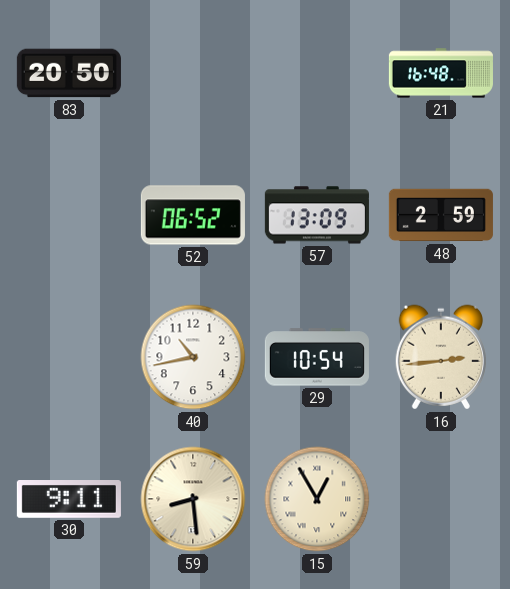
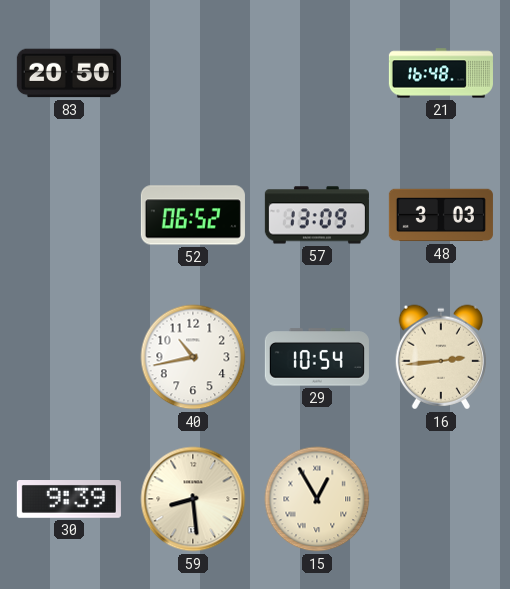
48: 2:59 -> 3:03
30: 9:11 -> 9:39
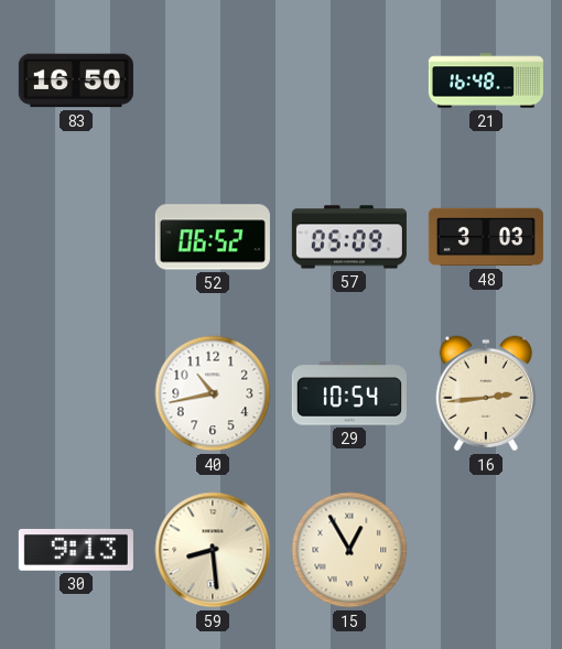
83: 20:50 -> 16:50
57: 13:09 -> 05:09
30: 9:39 -> 9:13
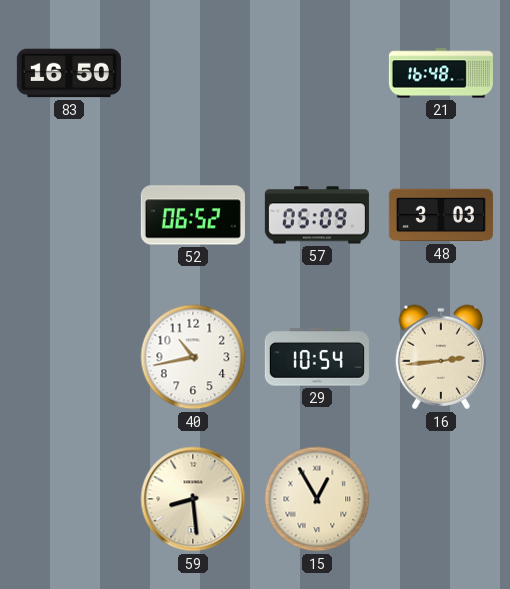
30: 9:13 -> none
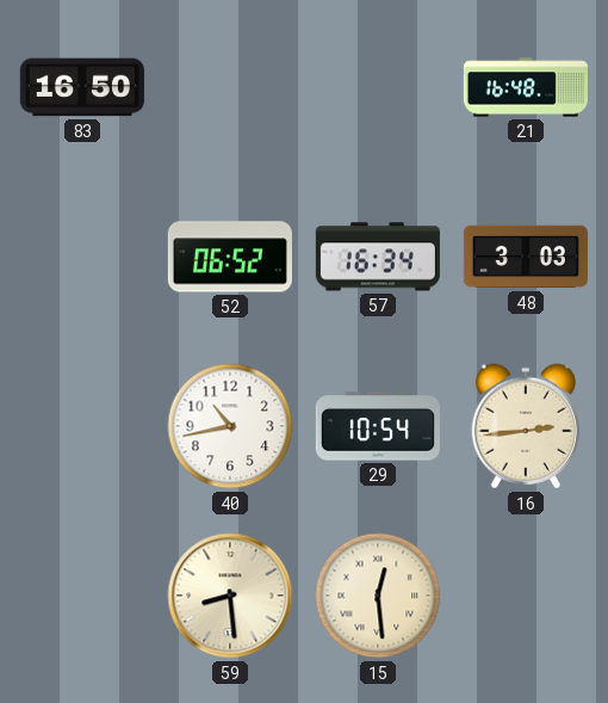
57: 05:09 -> 16:34
15: 12:55 -> 12:29
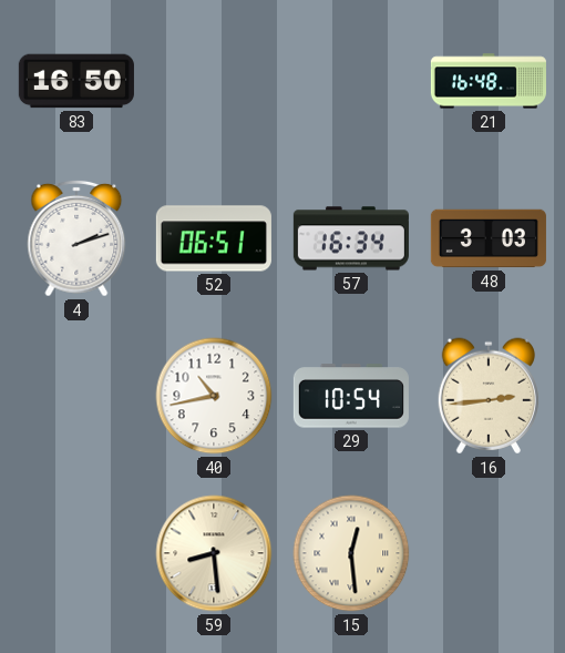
4: none -> 2:12
52: 06:52 -> 06:51
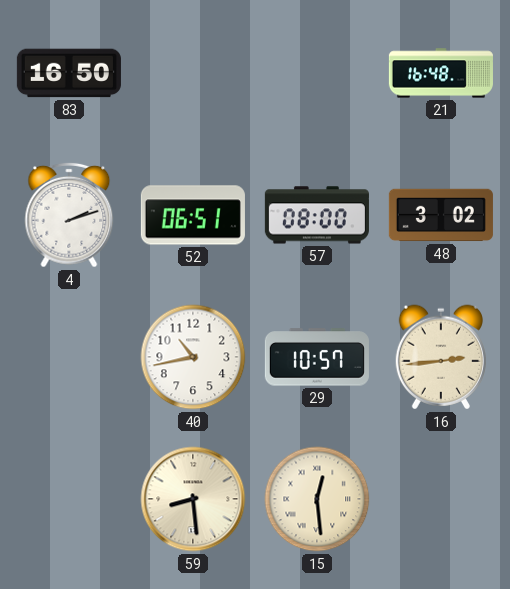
57: 16:34 -> 08:00
48: 3:03 -> 3:02
29: 10:54 -> 10:57
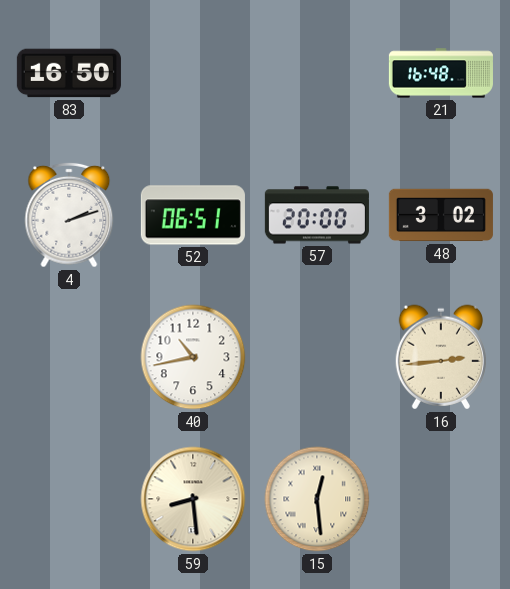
57: 08:00 -> 20:00
29: 10:57 -> none
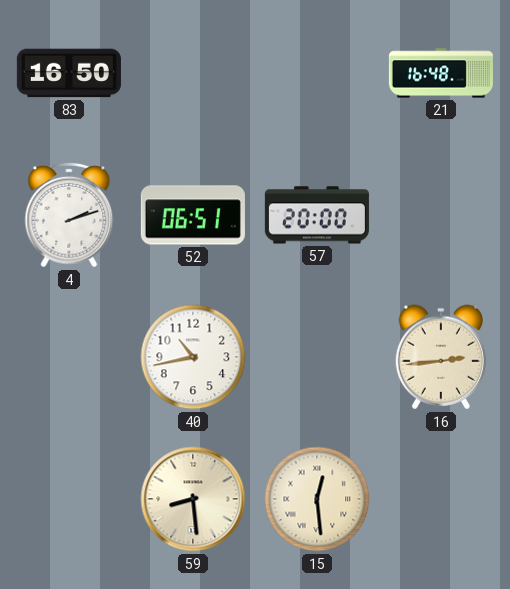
48: 3:02 -> none
